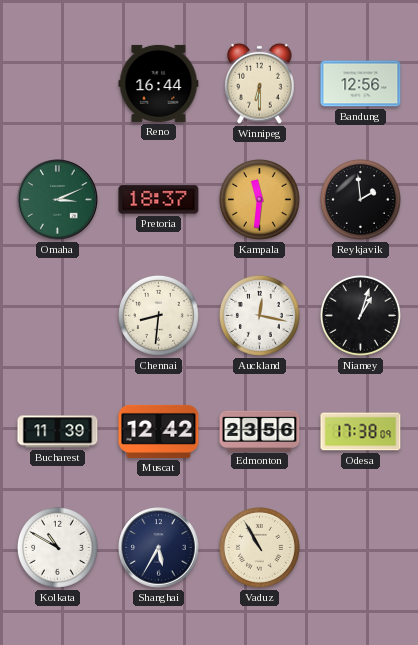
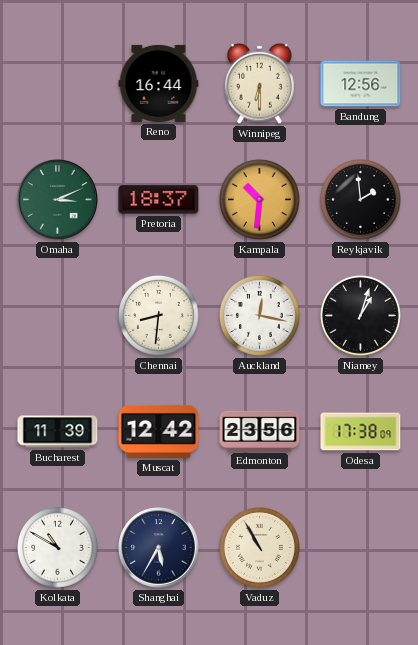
Kampala: 11:31 -> 10:31
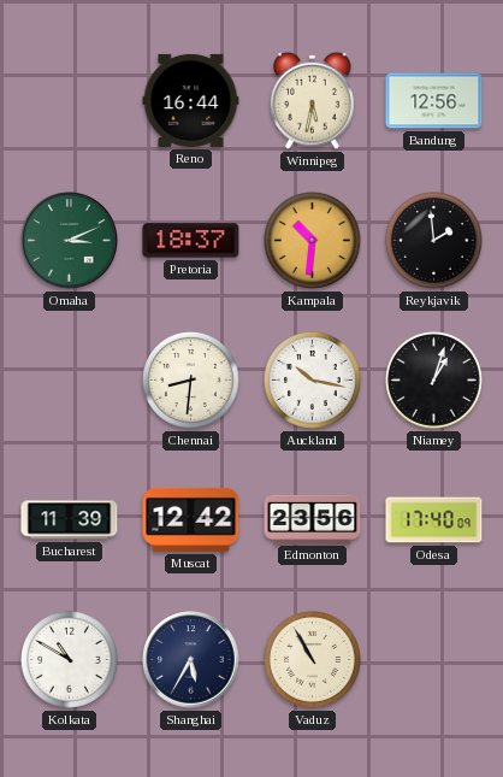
Winnipeg: 6:30 -> 5:32
Auckland: 12:17 -> 10:17
Odesa: 17:38 -> 17:40
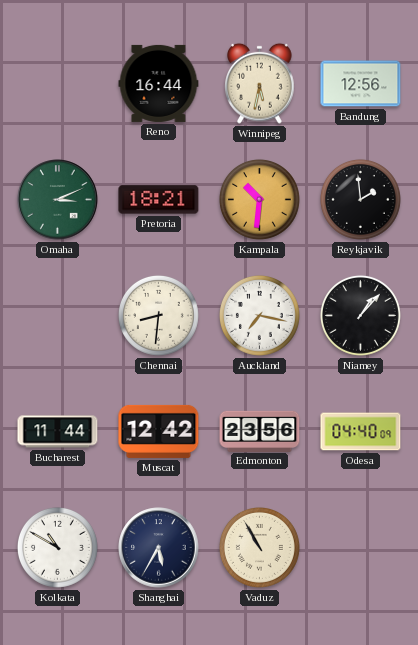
Pretoria: 18:37 -> 18:21
Auckland: 10:17 -> 7:17
Niamey: 1:03 -> 1:07
Bucharest: 11:39 -> 11:44
Odesa: 17:40 -> 04:40
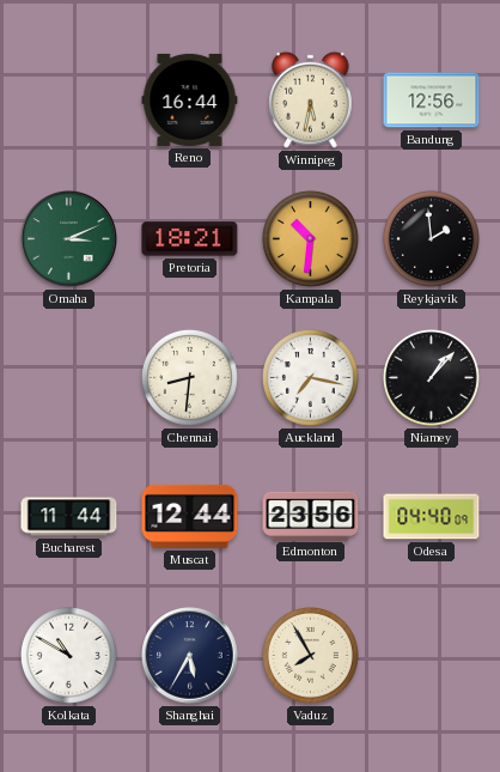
Muscat: 12:42 -> 12:44
Vaduz: 10:55 -> 7:55
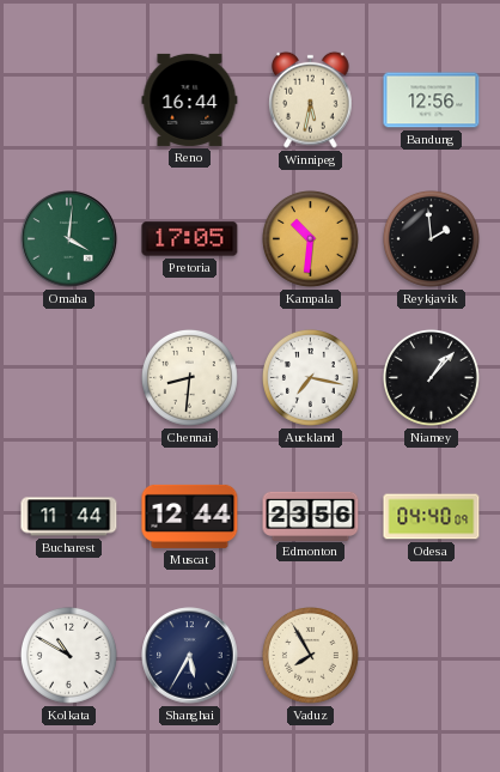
Omaha: 3:11 -> 4:01
Pretoria: 18:21 -> 17:05
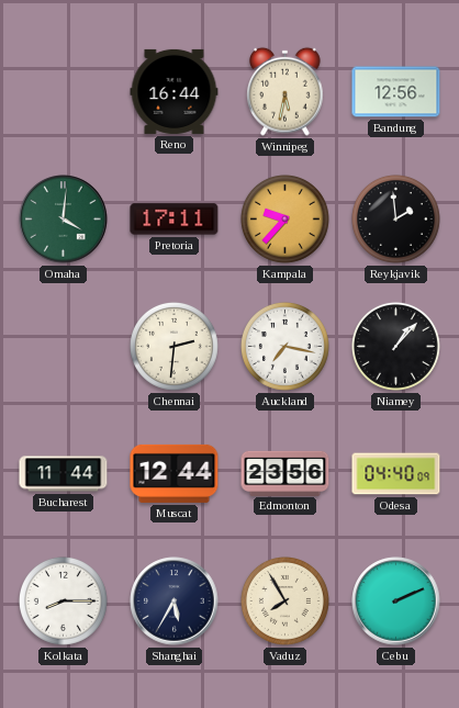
Pretoria: 17:05 -> 17:11
Kampala: 10:31 -> 9:37
Chennai: 8:31 -> 2:31
Kolkata: 10:50 -> 8:15
Cebu: none -> 2:11
